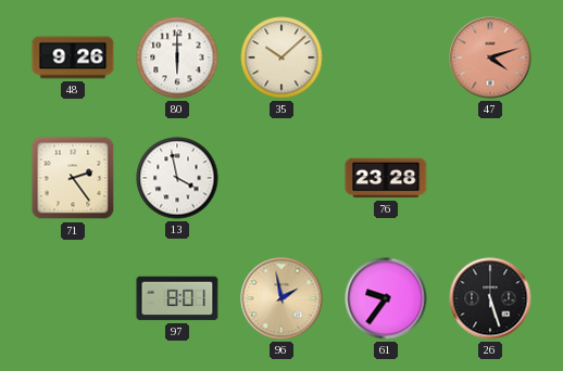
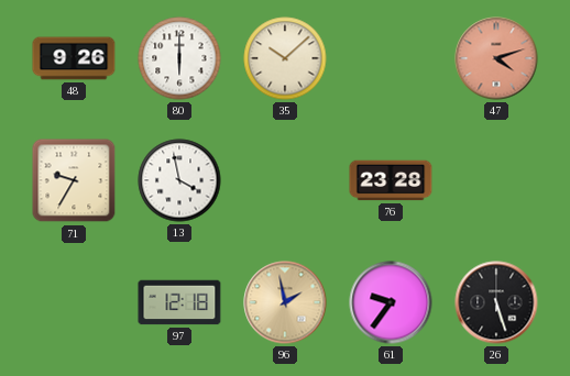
71: 2:24 -> 9:35
97: 8:01 -> 12:18
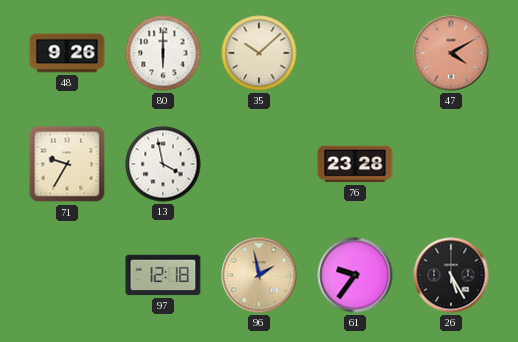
47: 4:12 -> 4:10
26: 5:27 -> 5:25
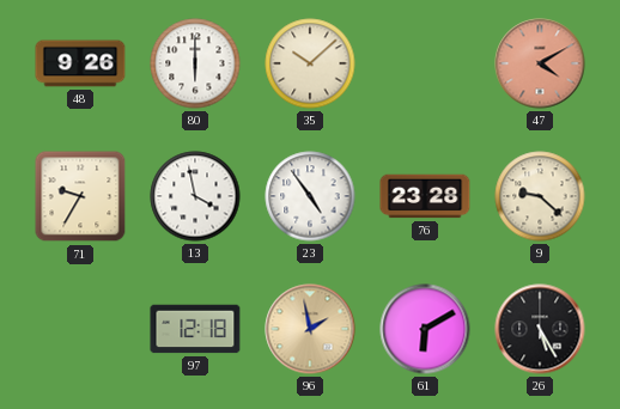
23: none -> 4:54
9: none -> 9:22
61: 9:36 -> 6:10
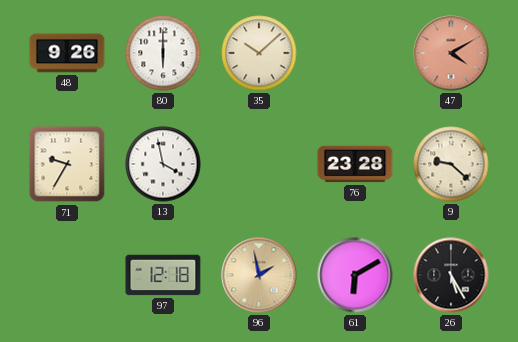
23: 4:54 -> none
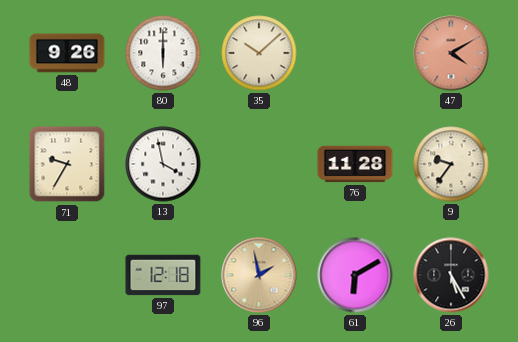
76: 23:28 -> 11:28
9: 9:22 -> 9:36
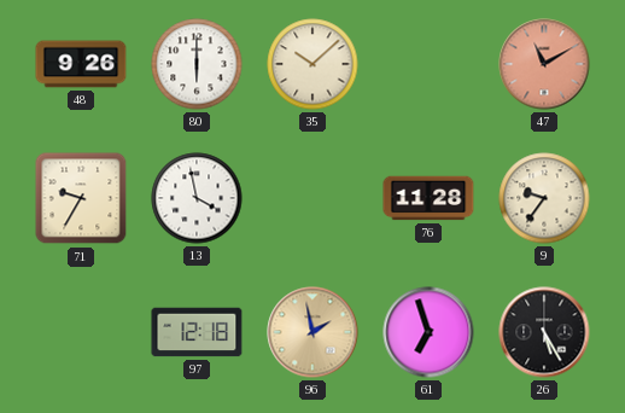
47: 4:10 -> 11:10
61: 6:10 -> 6:57
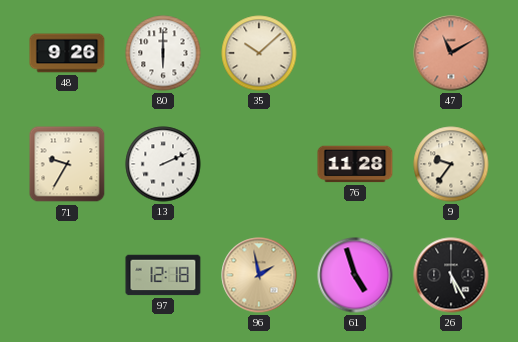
13: 3:58 -> 2:11
61: 6:57 -> 4:57
